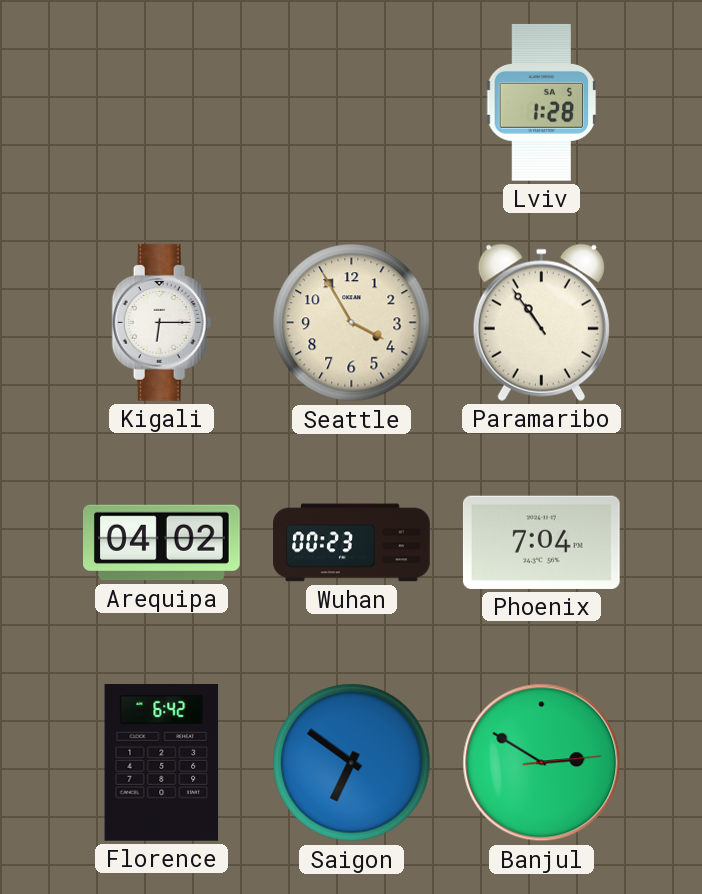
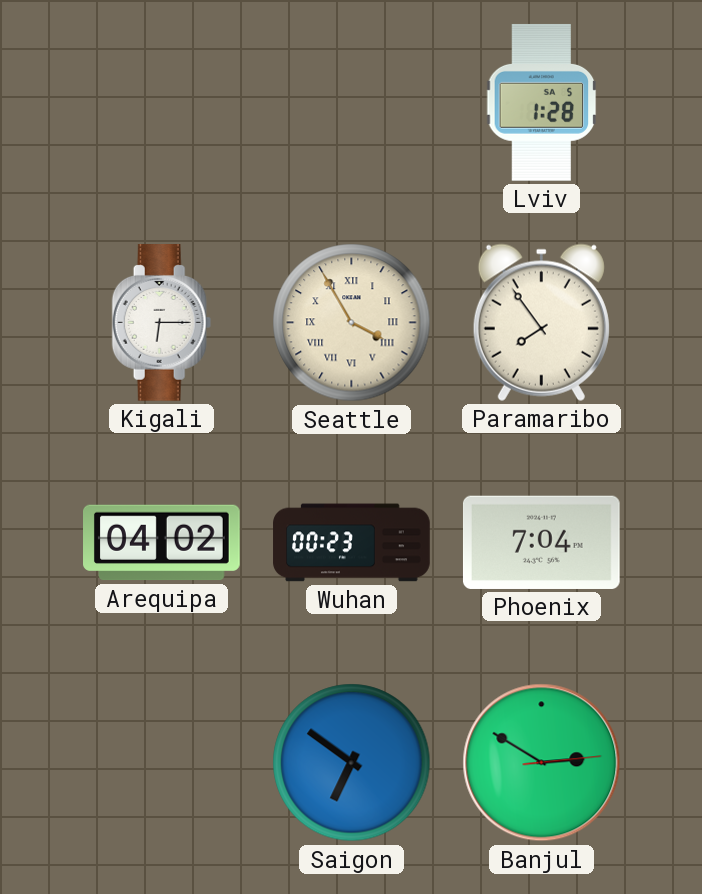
Seattle numerals: Arabic -> Roman
Paramaribo: 10:54 -> 7:54
Florence: 6:42 -> none
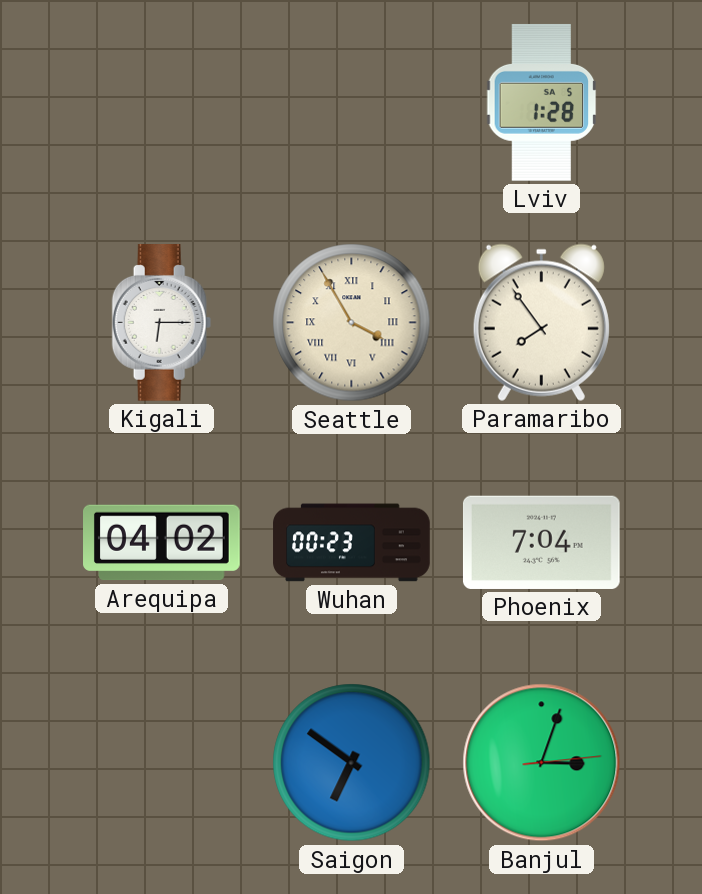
Banjul: 2:50 -> 3:03
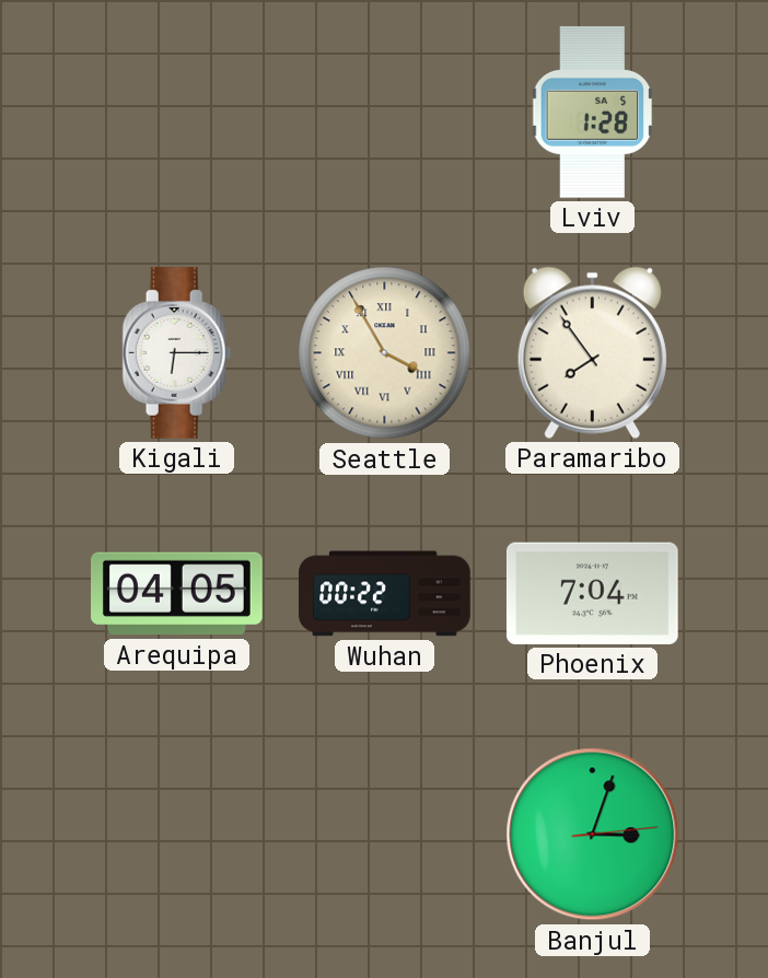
Arequipa: 04:02 -> 04:05
Wuhan: 00:23 -> 00:22
Saigon: 6:51 -> none
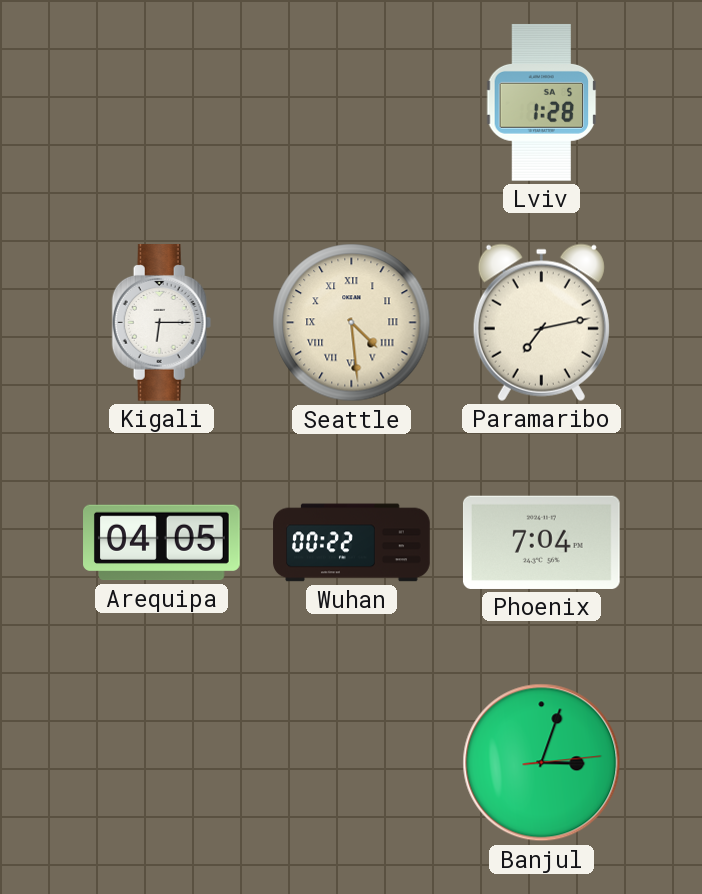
Seattle: 3:55 -> 4:29
Paramaribo: 7:54 -> 7:13
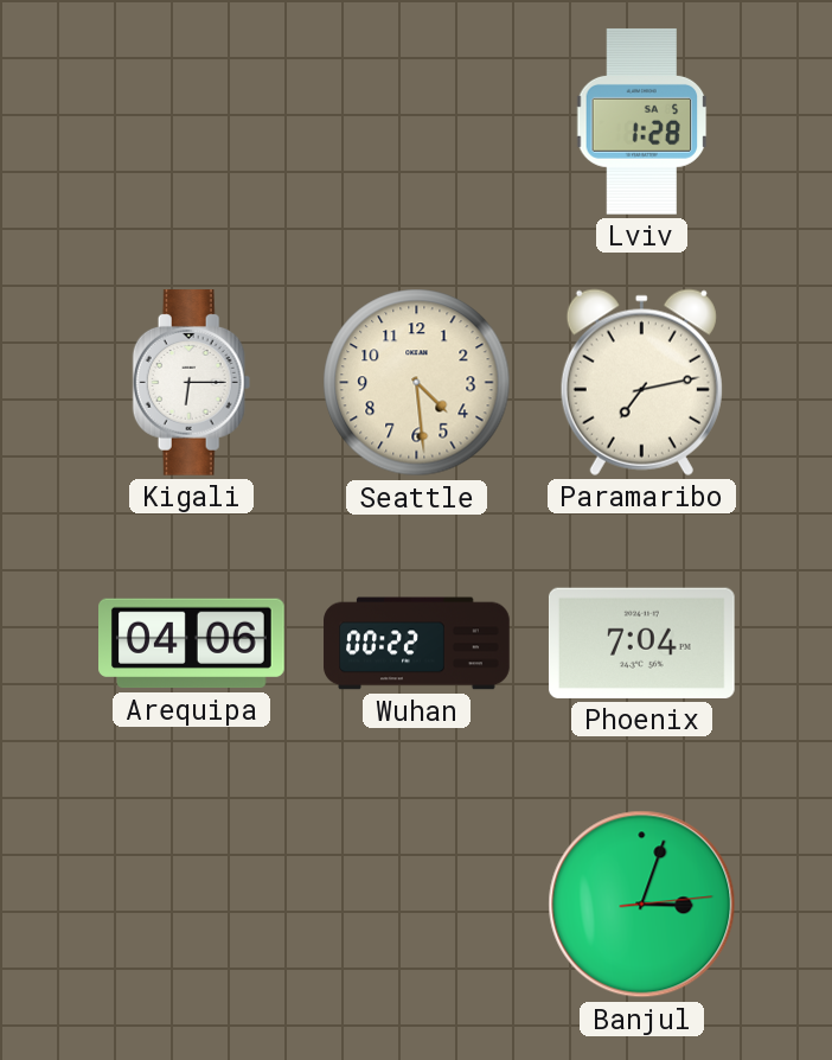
Seattle numerals: Roman -> Arabic
Arequipa: 04:05 -> 04:06
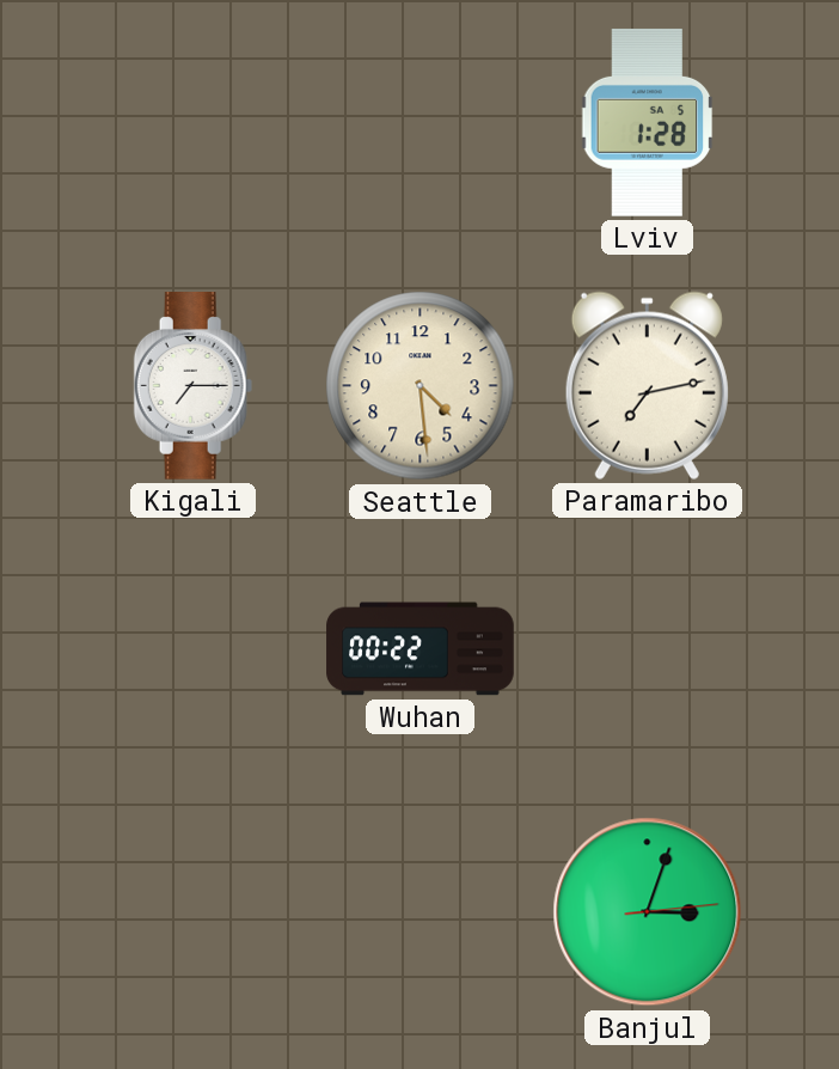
Kigali: 6:15 -> 7:15
Arequipa: 04:06 -> none
Phoenix: 7:04 -> none
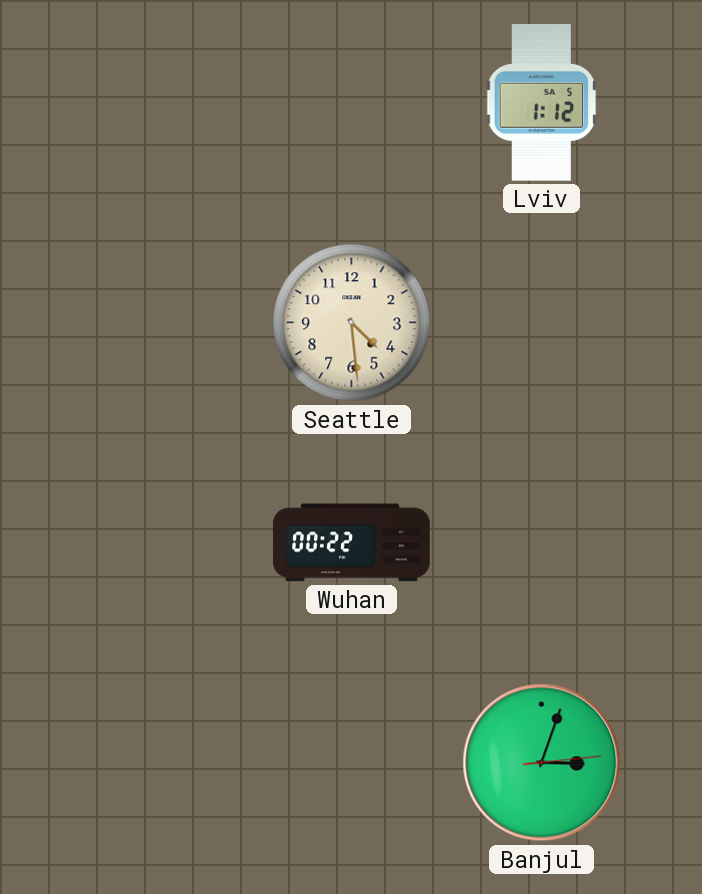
Lviv: 1:28 -> 1:12
Kigali: 7:15 -> none
Paramaribo: 7:13 -> none
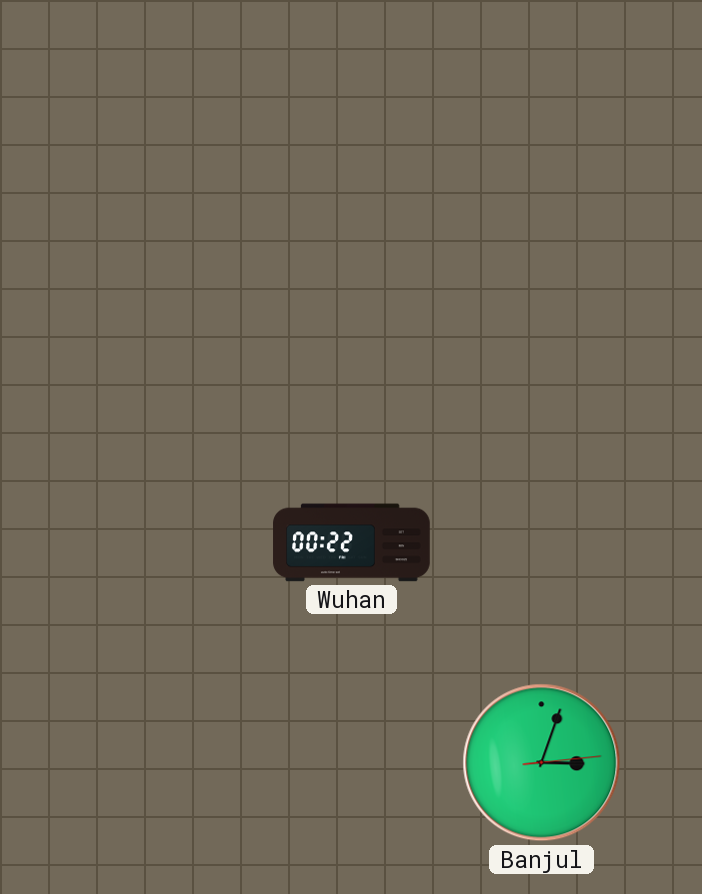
Lviv: 1:12 -> none
Seattle: 4:29 -> none
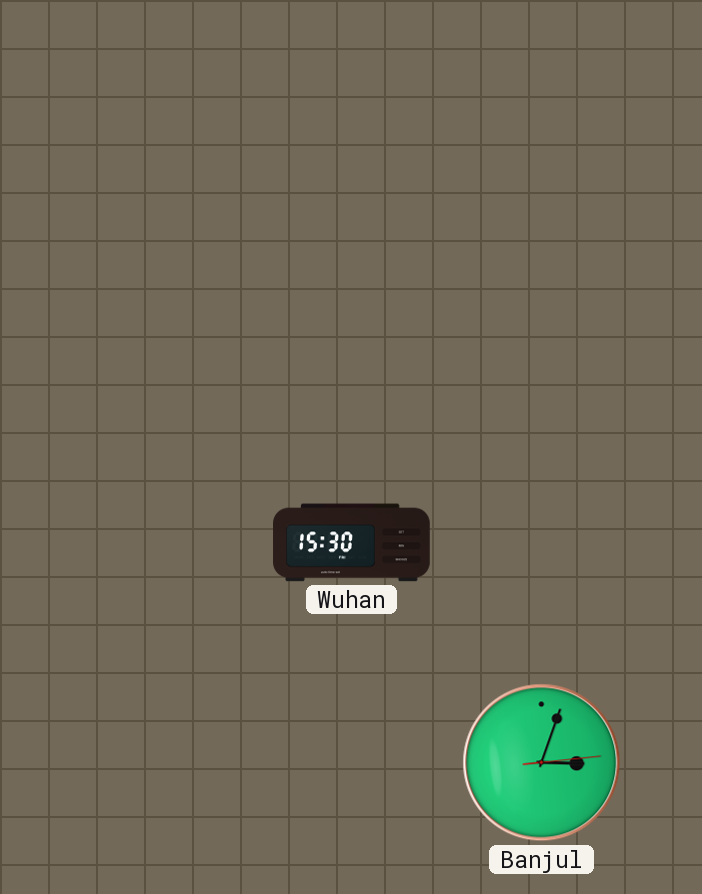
Wuhan: 00:22 -> 15:30
